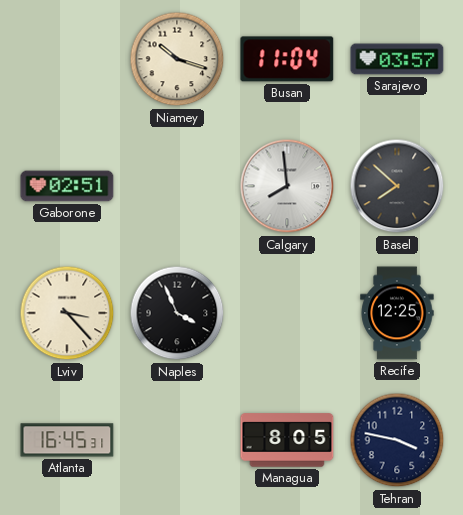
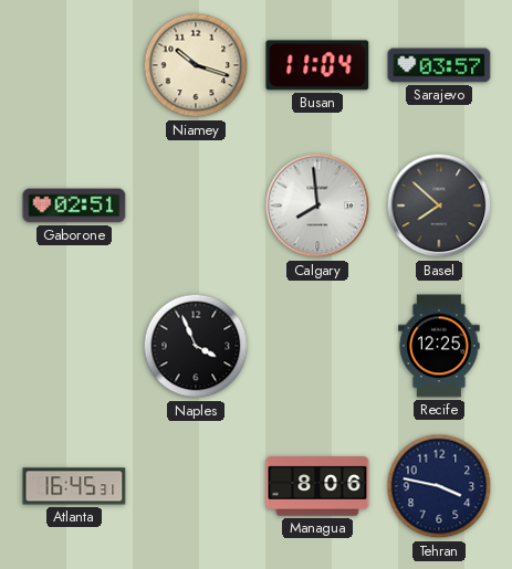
Lviv: 3:23 -> none
Managua: 8:05 -> 8:06
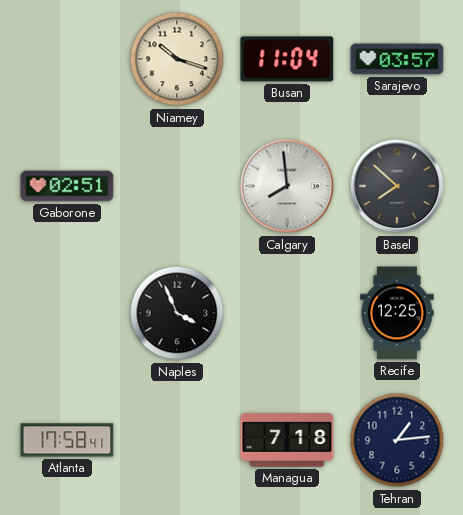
Atlanta: 16:45 -> 17:58
Managua: 8:06 -> 7:18
Tehran: 3:47 -> 1:14
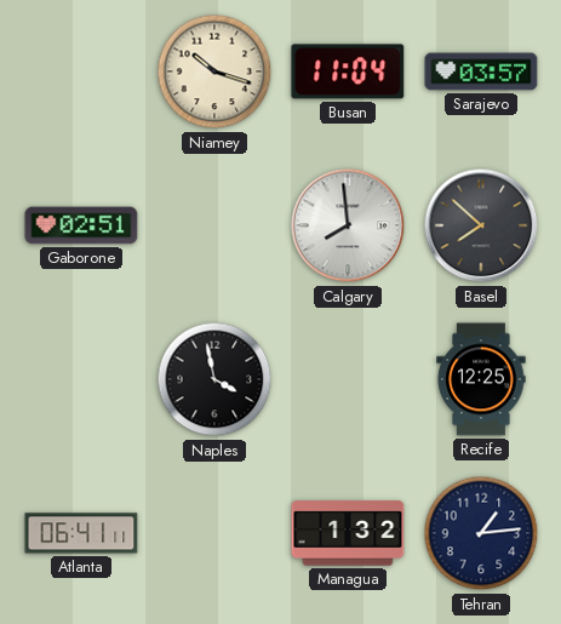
Naples: 3:56 -> 3:58
Atlanta: 17:58 -> 06:41
Managua: 7:18 -> 1:32
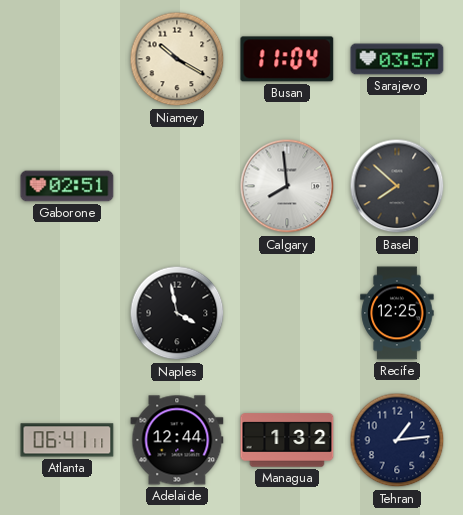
Niamey: 10:18 -> 10:20
Adelaide: none -> 12:44
